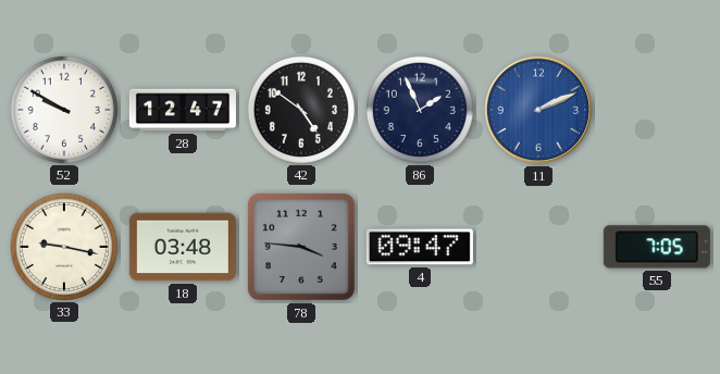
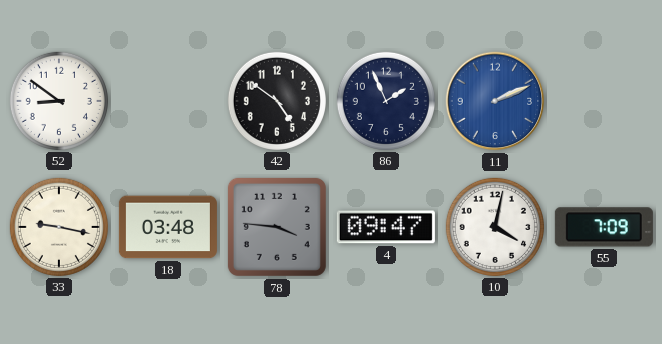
52: 9:50 -> 8:51
28: 12:47 -> none
10: none -> 4:02
55: 7:05 -> 7:09
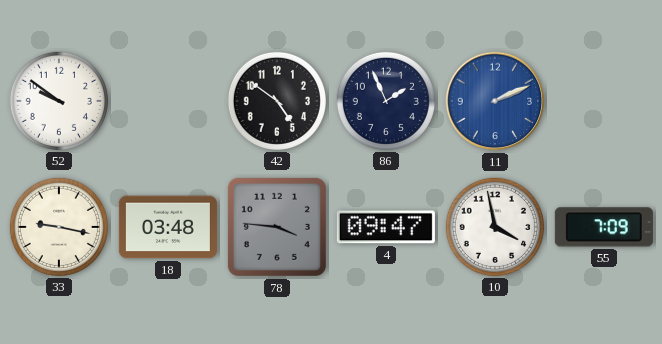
52: 8:51 -> 9:51
10: 4:02 -> 3:58
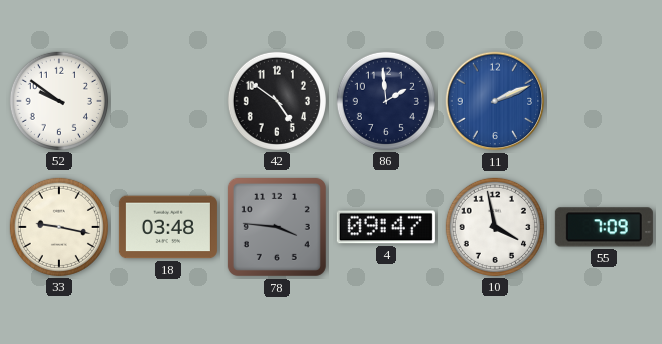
86: 1:56 -> 1:59
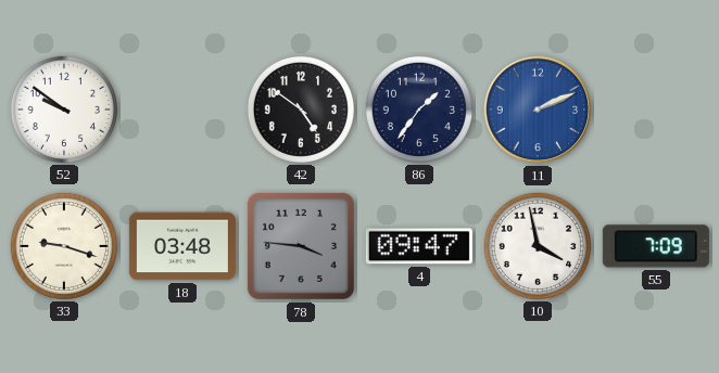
86: 1:59 -> 1:36
33: 9:17 -> 9:18
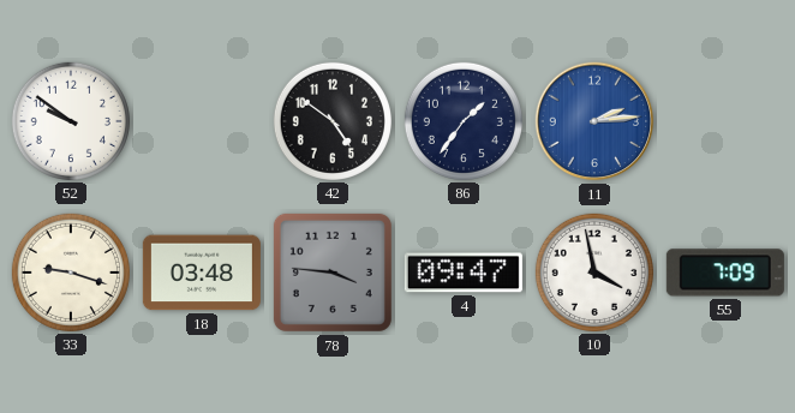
11: 2:11 -> 2:14
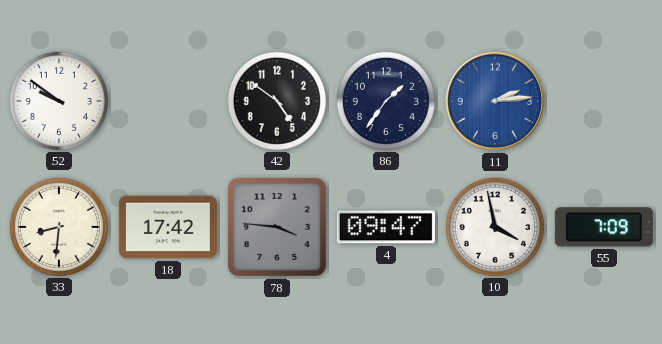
33: 9:18 -> 8:31
18: 03:48 -> 17:42
